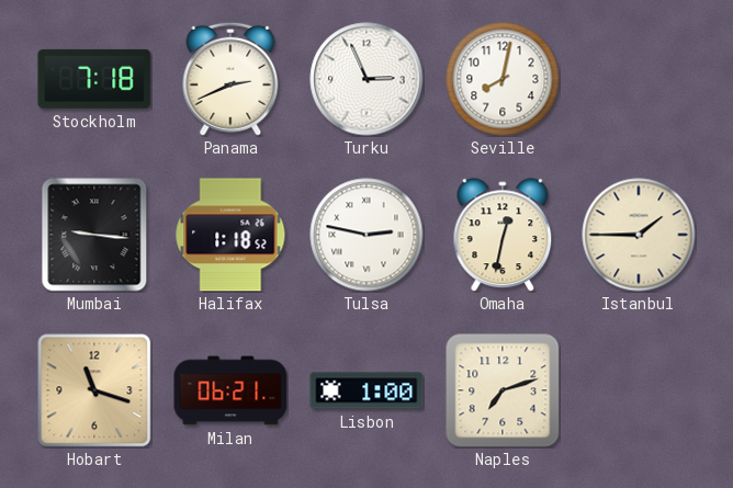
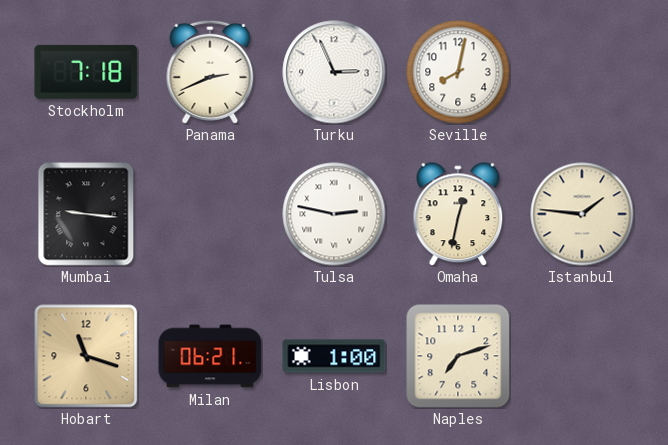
Halifax: 1:18 -> none
Istanbul: 1:45 -> 1:46
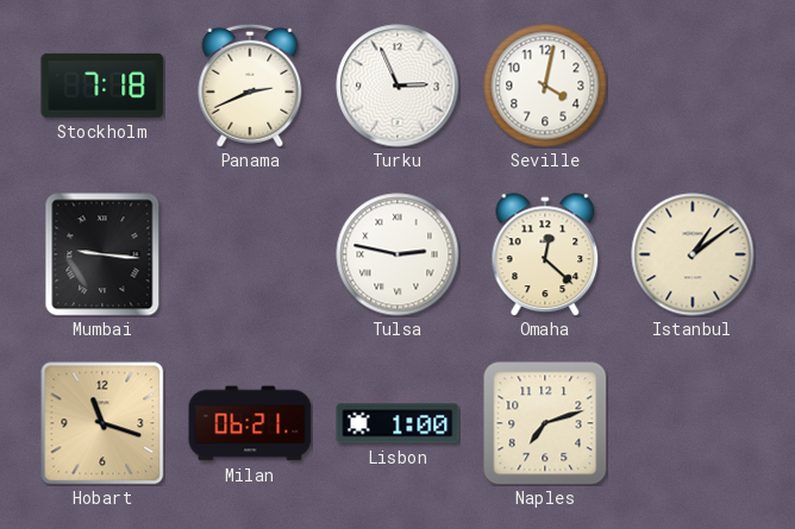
Seville: 8:02 -> 4:02
Omaha: 12:32 -> 12:22
Istanbul: 1:46 -> 1:09
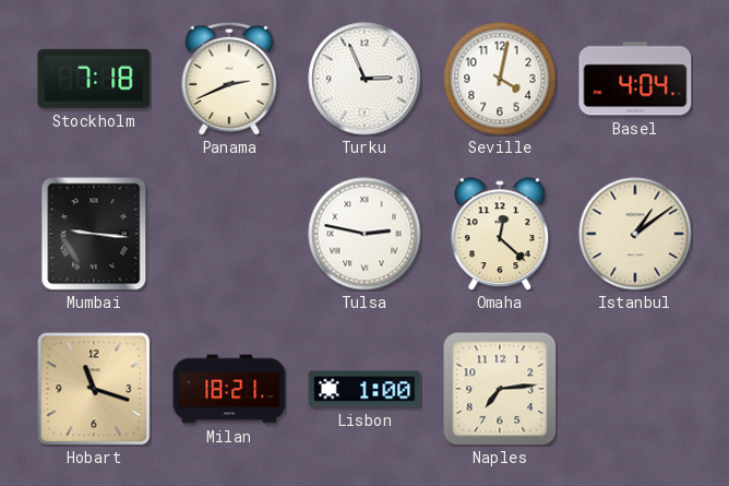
Basel: none -> 4:04
Milan: 06:21 -> 18:21
Naples: 7:12 -> 7:14
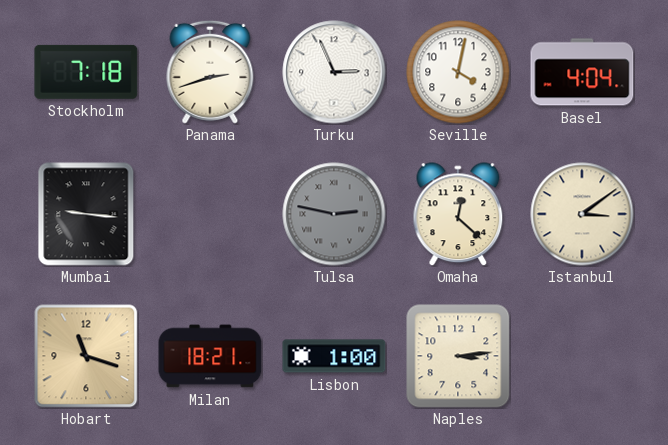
Panama: 2:41 -> 2:42
Tulsa dial: white -> grey
Istanbul: 1:09 -> 3:09
Naples: 7:14 -> 3:14
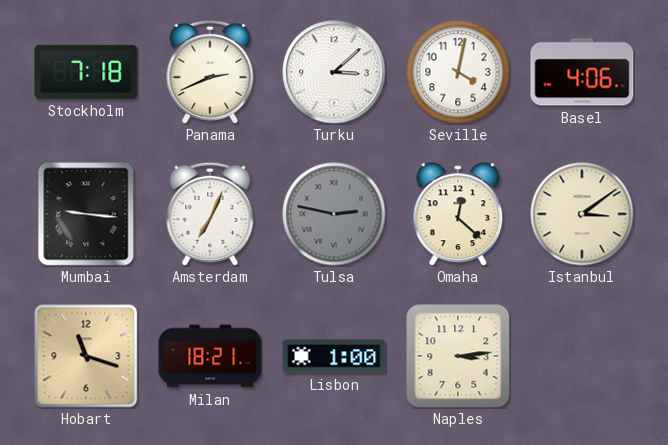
Panama: 2:42 -> 2:41
Turku: 2:56 -> 3:08
Basel: 4:04 -> 4:06
Amsterdam: none -> 7:04
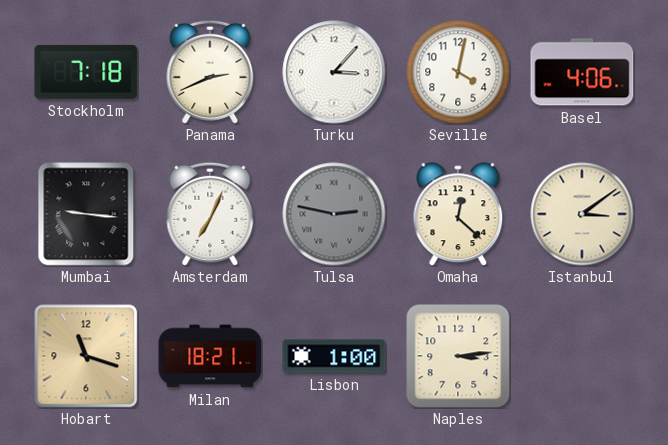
Turku: 3:08 -> 3:07
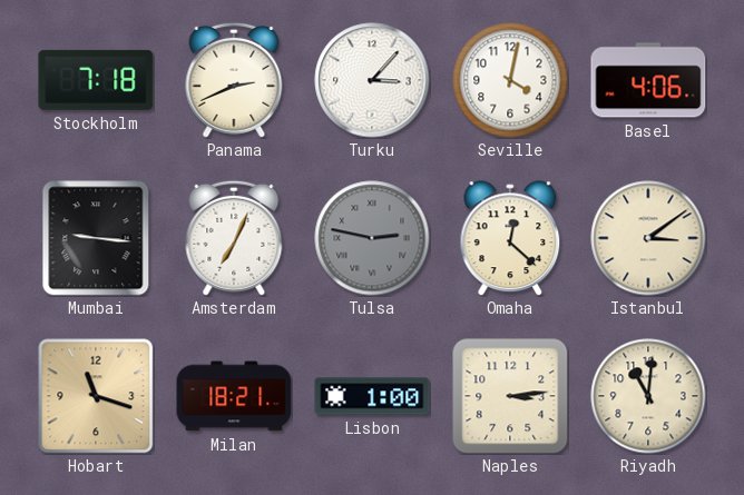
Riyadh: none -> 11:01
